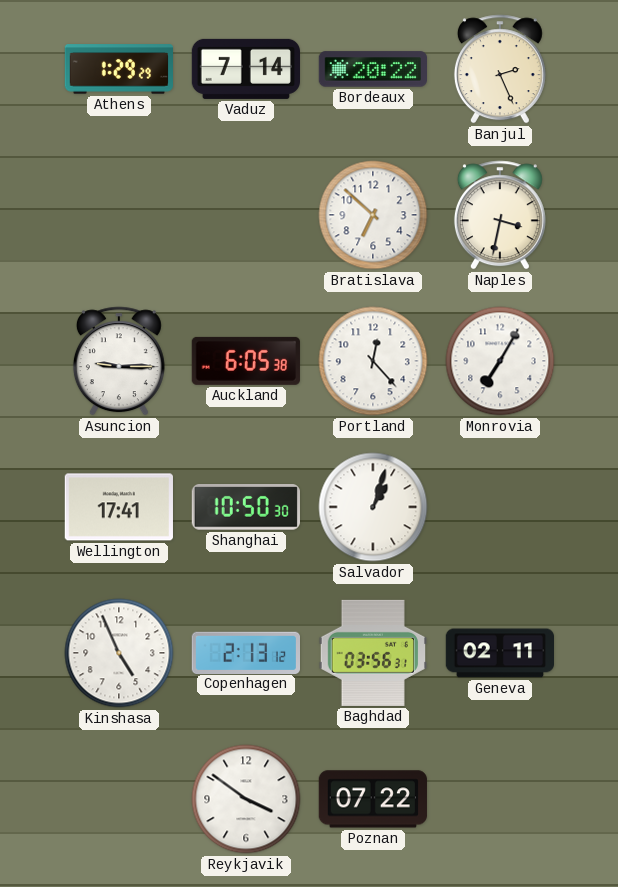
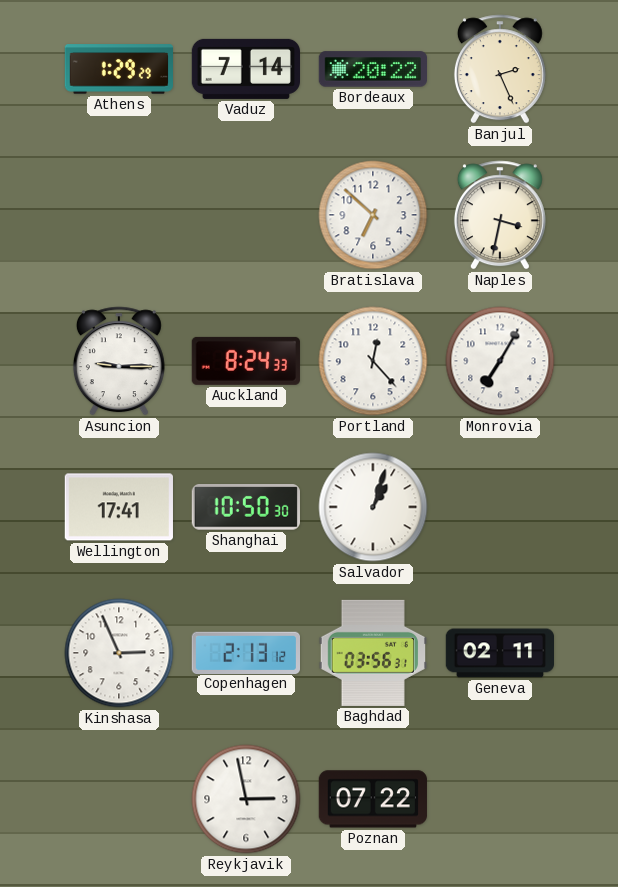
Auckland: 6:05 -> 8:24
Kinshasa: 4:56 -> 2:56
Reykjavik: 3:51 -> 2:58
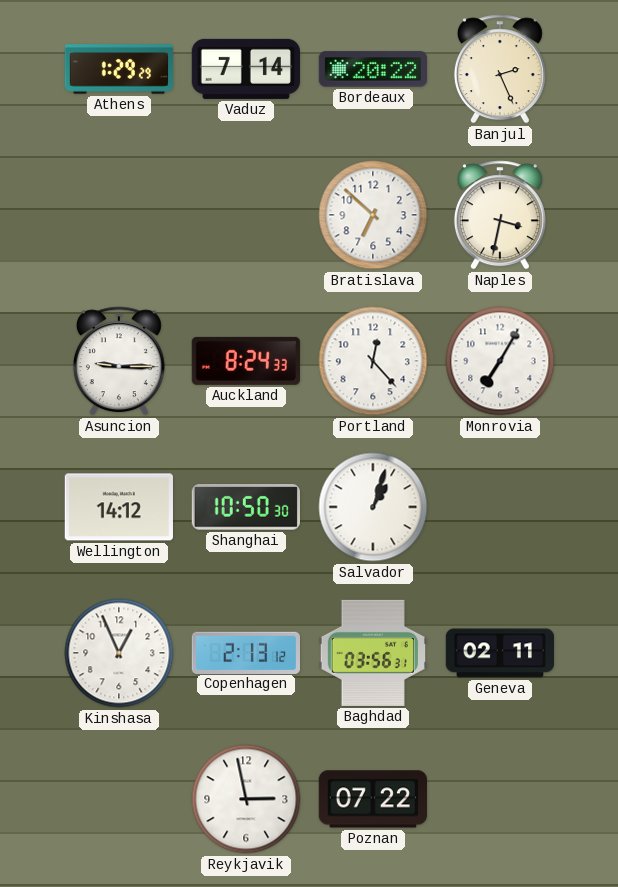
Wellington: 17:41 -> 14:12
Kinshasa: 2:56 -> 12:56
